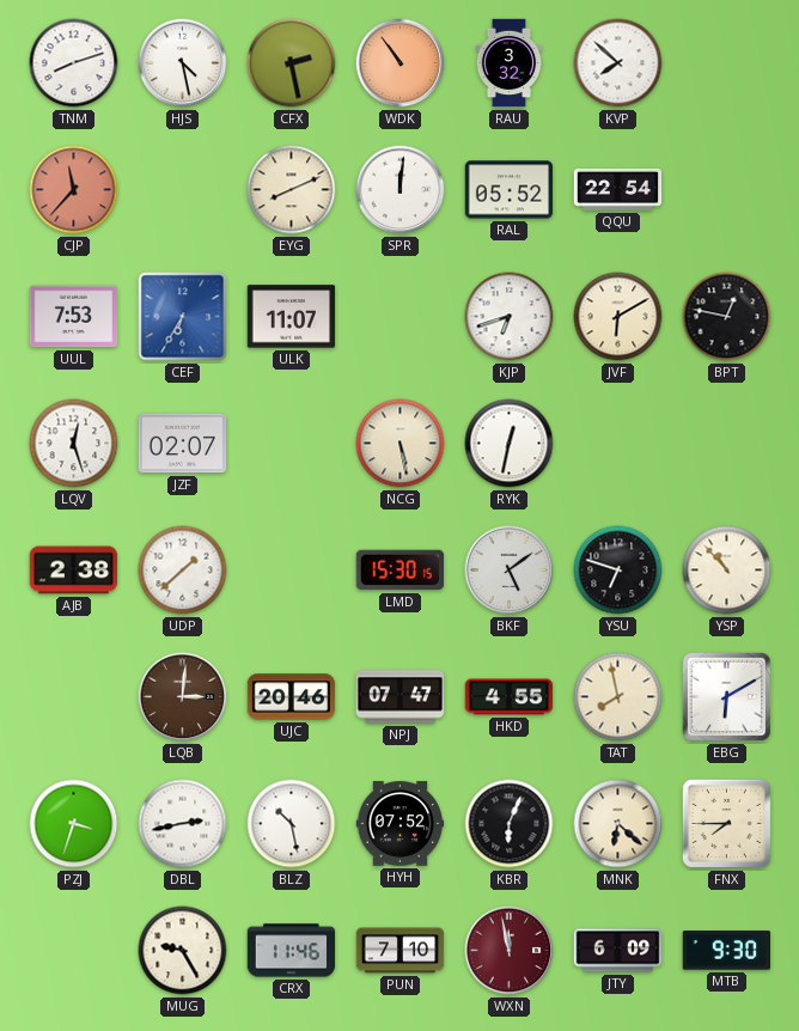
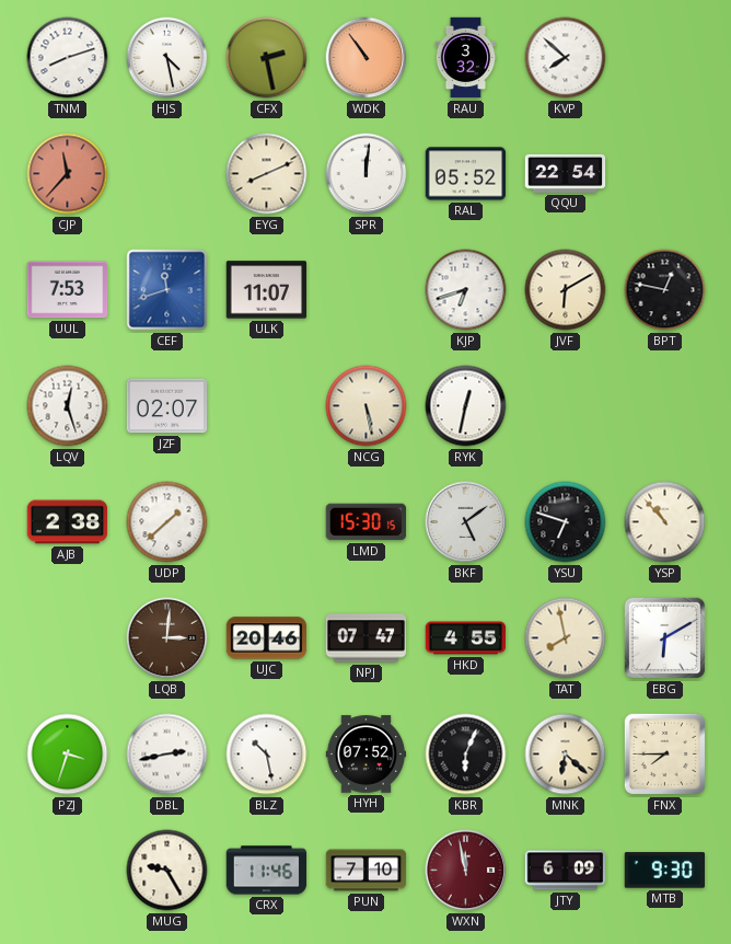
CEF: 6:35 -> 11:42
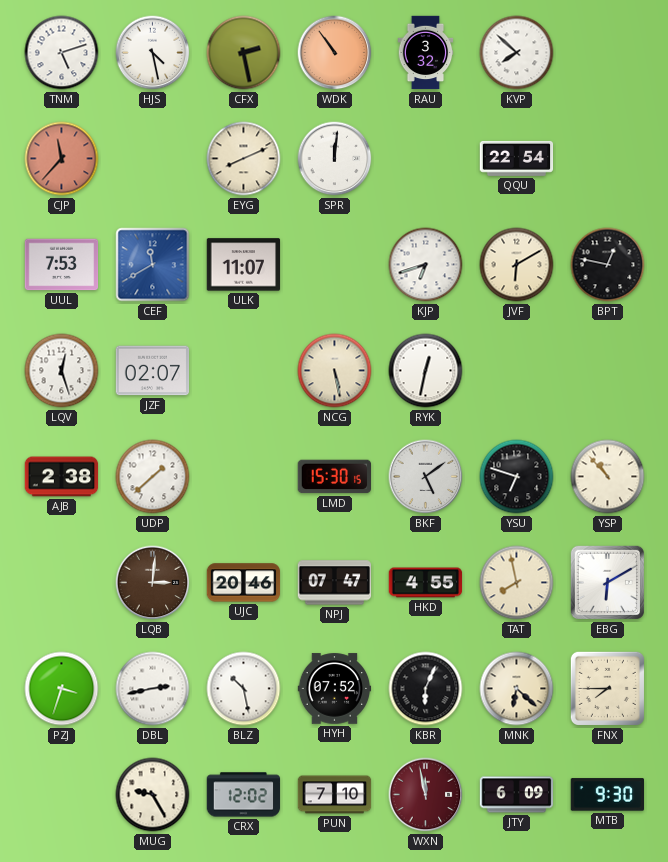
TNM: 8:12 -> 5:12
RAL: 05:52 -> none
CEF: 11:42 -> 11:40
CRX: 11:46 -> 12:02
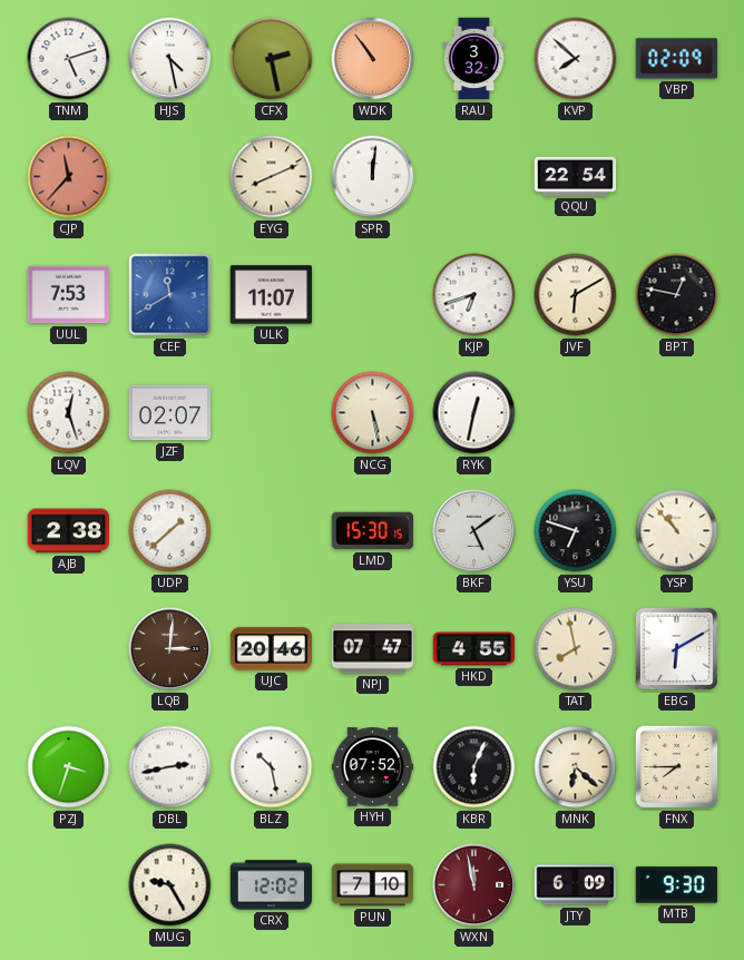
VBP: none -> 02:09
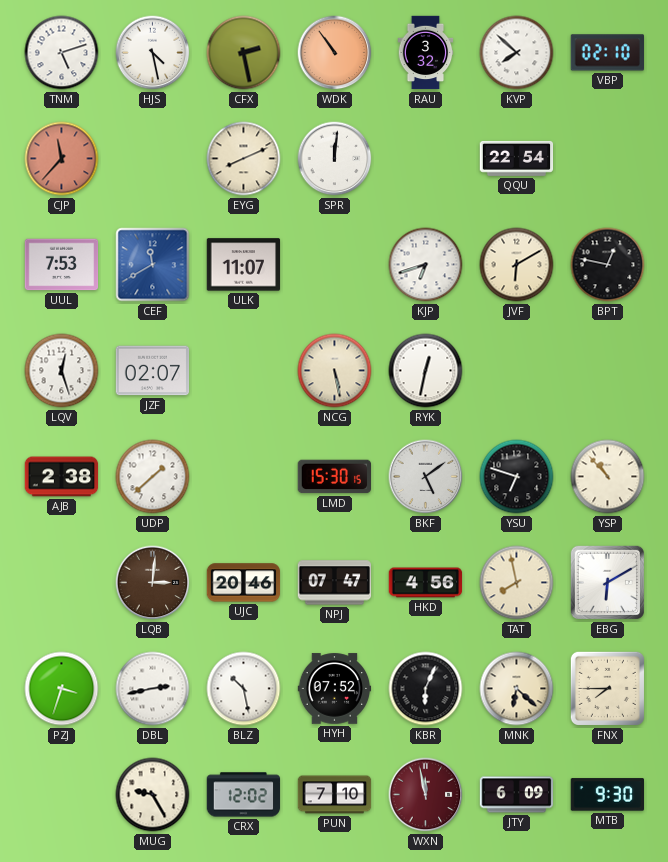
VBP: 02:09 -> 02:10
HKD: 4:55 -> 4:56
